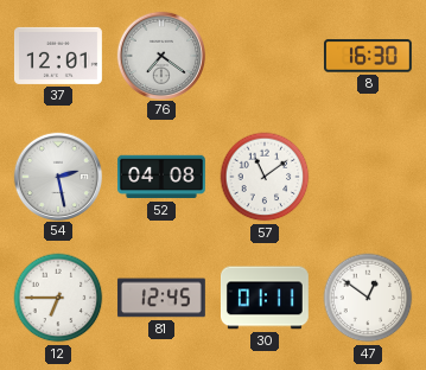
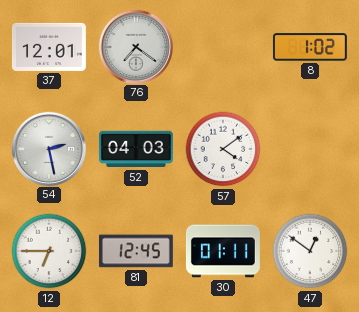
8: 16:30 -> 1:02
52: 04:08 -> 04:03
57: 11:09 -> 4:09
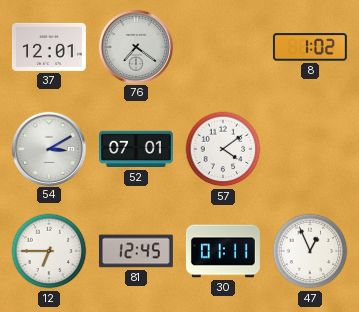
54: 2:28 -> 3:10
52: 04:03 -> 07:01
47: 12:51 -> 12:56
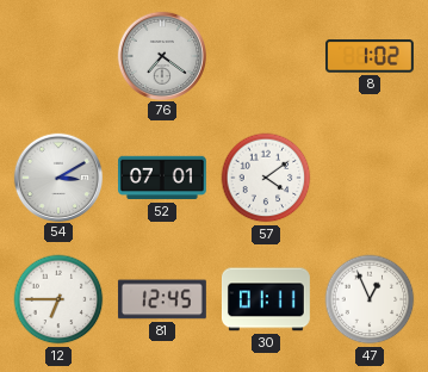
37: 12:01 -> none
